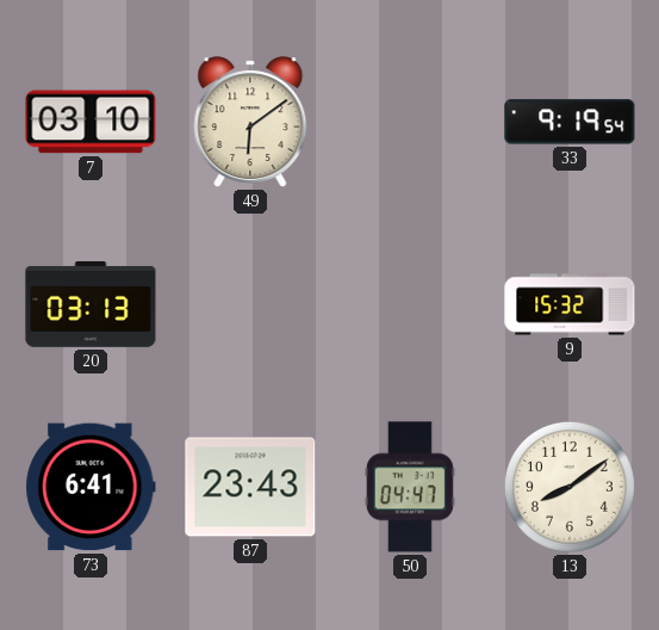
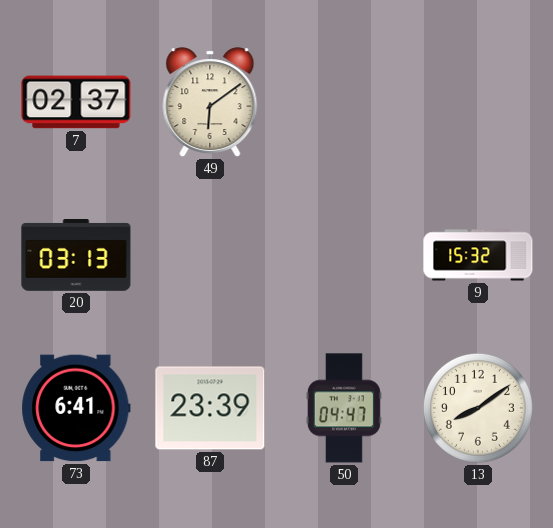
7: 03:10 -> 02:37
33: 9:19 -> none
87: 23:43 -> 23:39
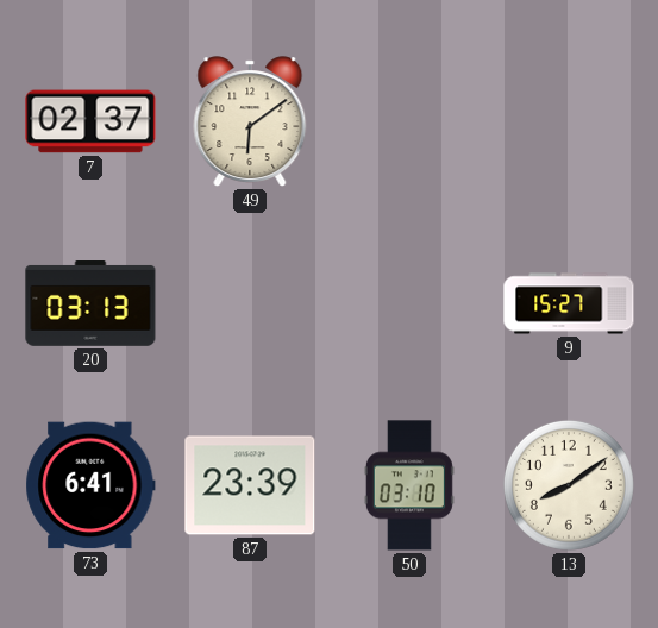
9: 15:32 -> 15:27
50: 04:47 -> 03:10
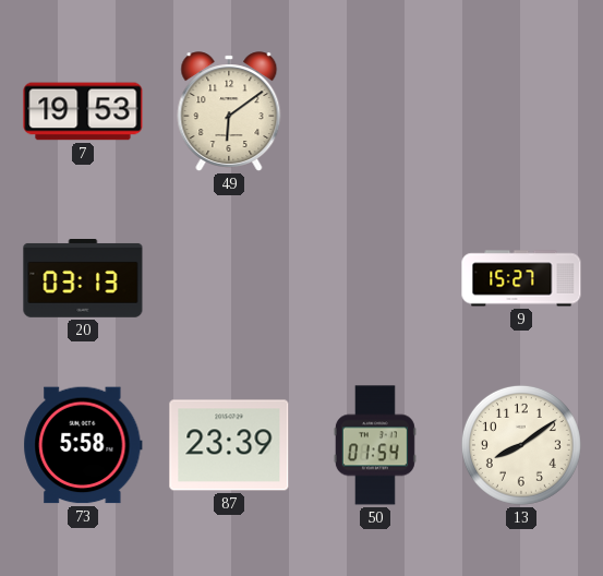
7: 02:37 -> 19:53
73: 6:41 -> 5:58
50: 03:10 -> 01:54
